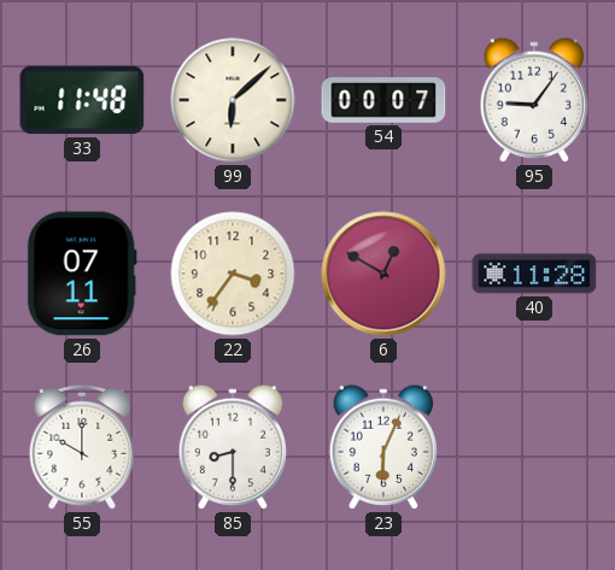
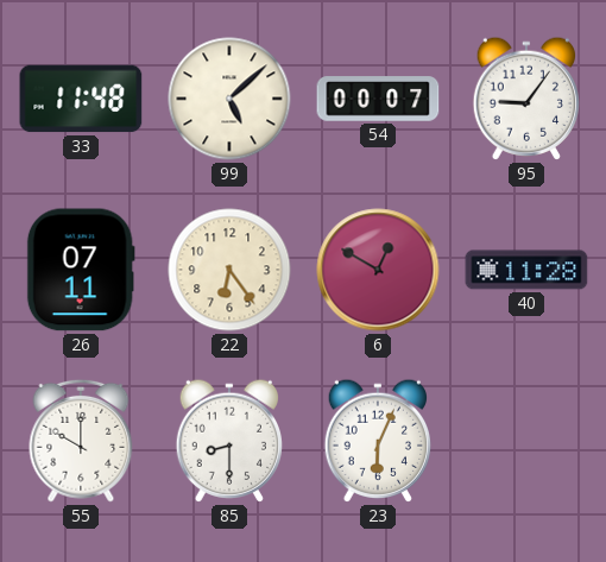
99: 6:08 -> 5:08
22: 3:36 -> 6:24
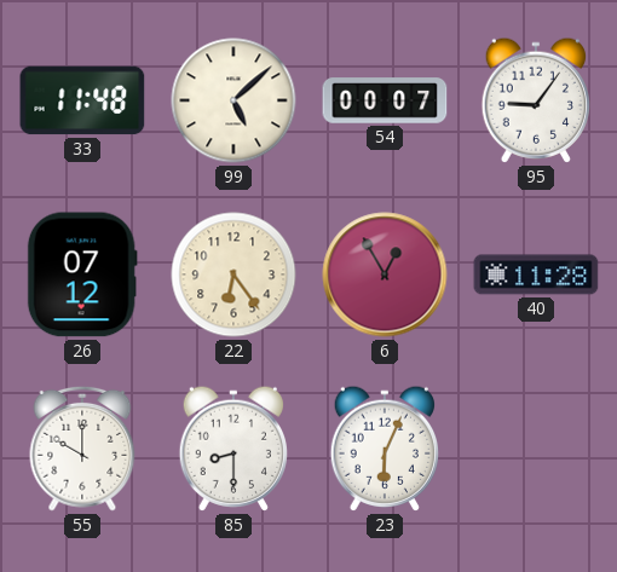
26: 07:11 -> 07:12
6: 12:50 -> 12:55
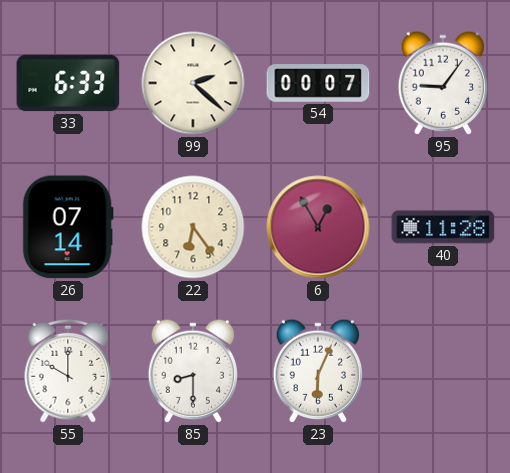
33: 11:48 -> 6:33
99: 5:08 -> 2:22
26: 07:12 -> 07:14
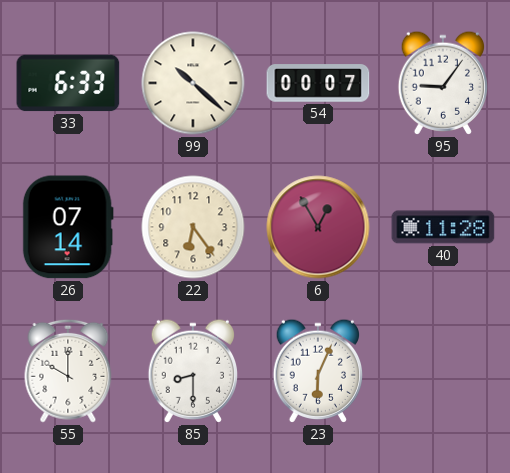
99: 2:22 -> 10:22
